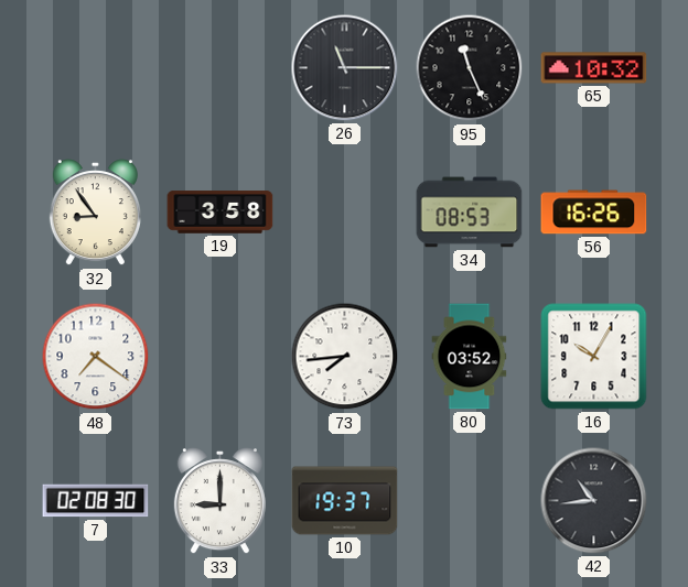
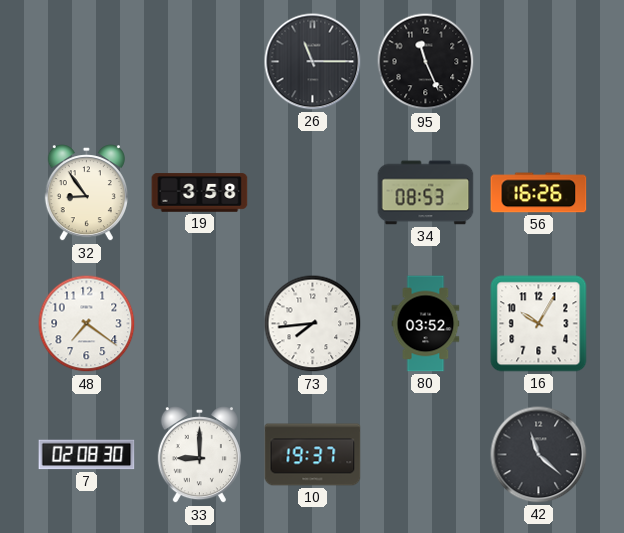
65: 10:32 -> none
42: 10:44 -> 11:22
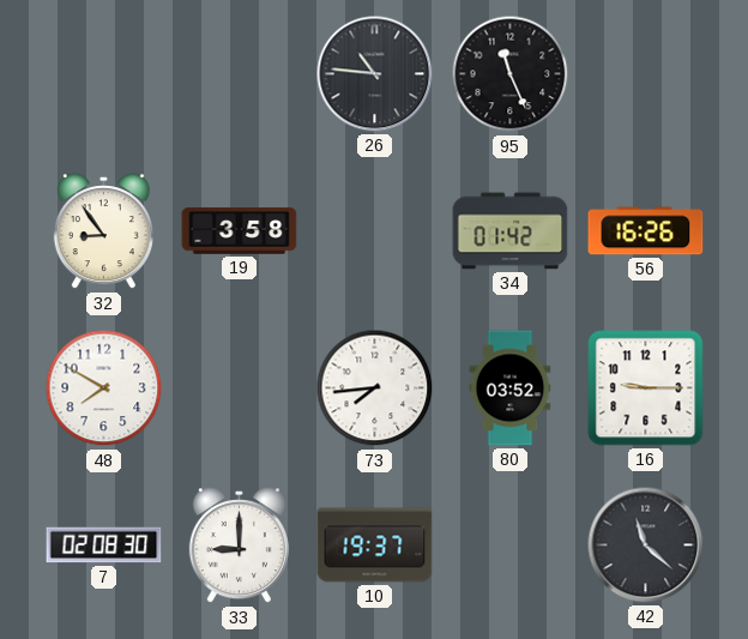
26: 11:15 -> 10:46
34: 08:53 -> 01:42
48: 7:21 -> 7:50
16: 10:05 -> 9:15
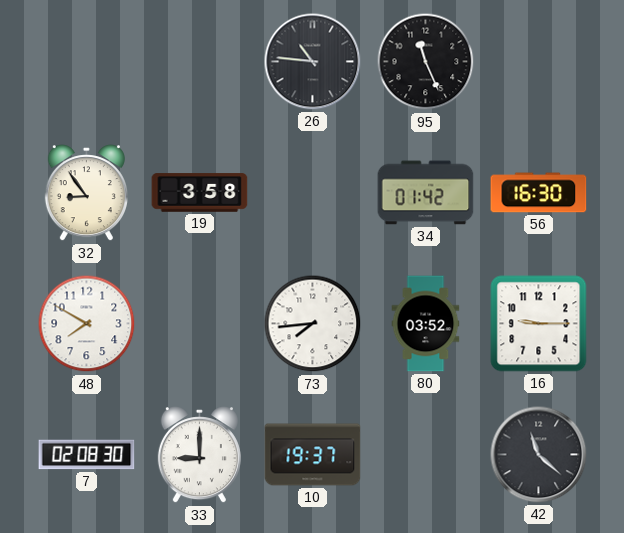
56: 16:26 -> 16:30
